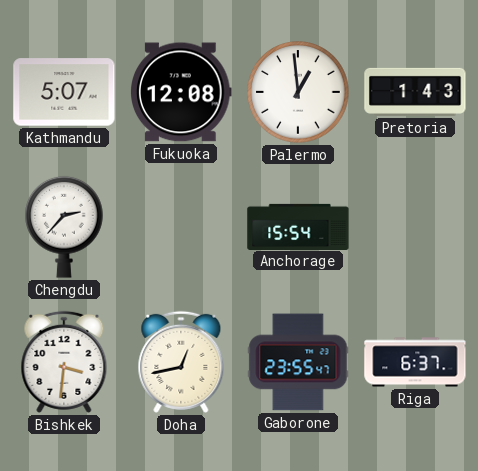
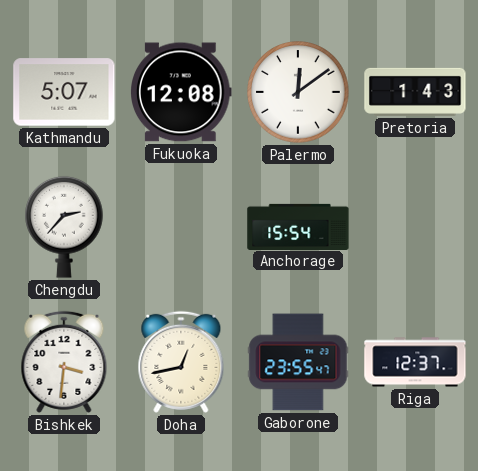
Palermo: 12:59 -> 12:09
Riga: 6:37 -> 12:37
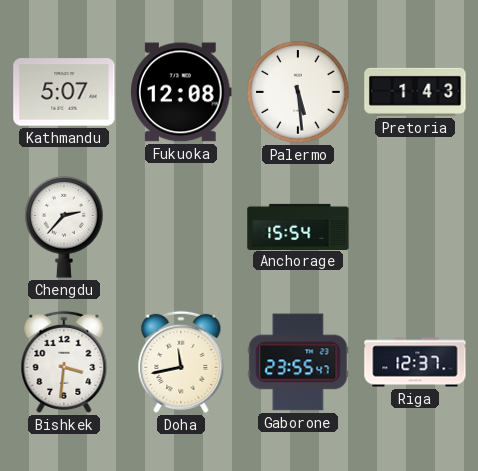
Palermo: 12:09 -> 5:29
Doha: 12:43 -> 11:43
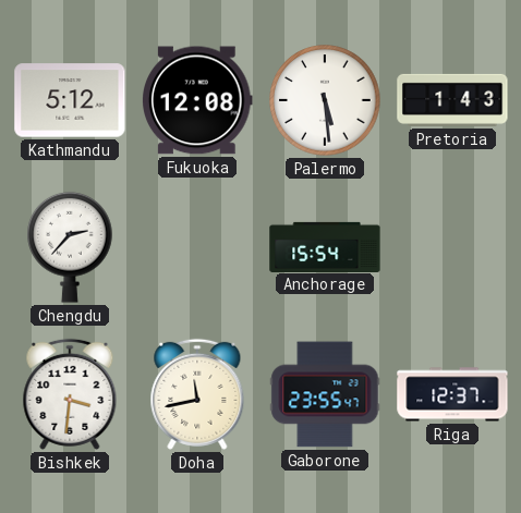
Kathmandu: 5:07 -> 5:12
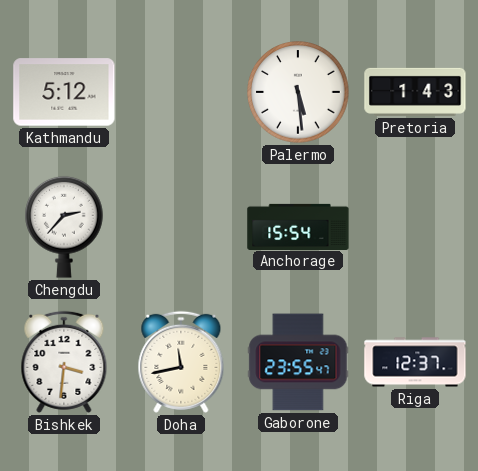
Fukuoka: 12:08 -> none
